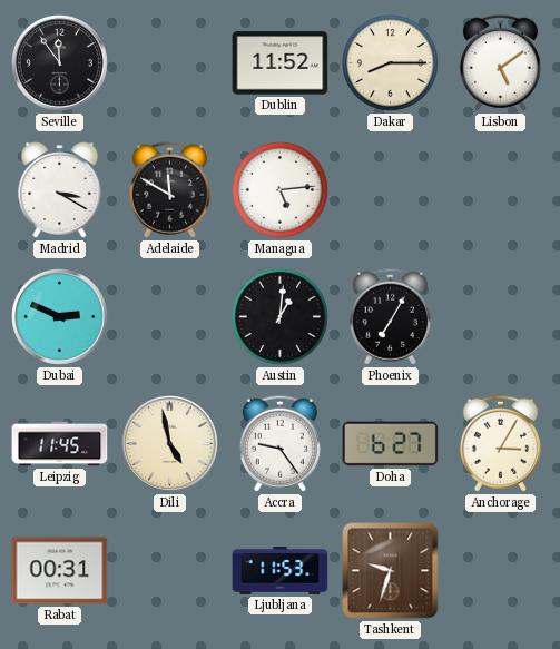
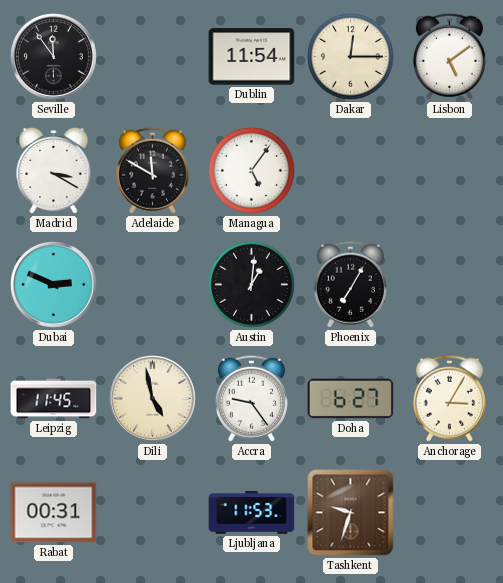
Dublin: 11:52 -> 11:54
Dakar: 8:15 -> 12:15
Managua: 5:14 -> 5:06
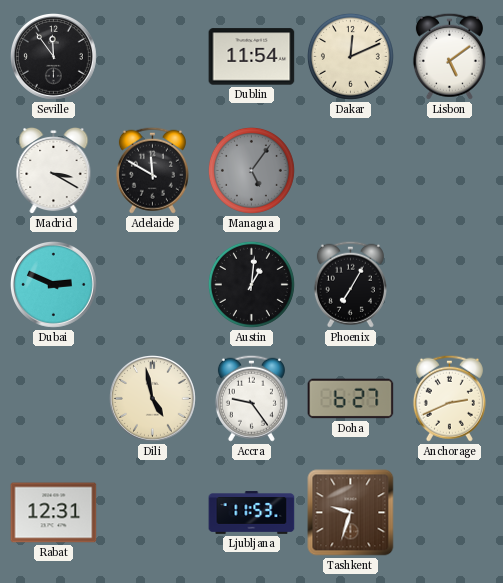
Dakar: 12:15 -> 12:11
Managua dial: white -> grey
Leipzig: 11:45 -> none
Anchorage: 3:05 -> 2:41
Rabat: 00:31 -> 12:31
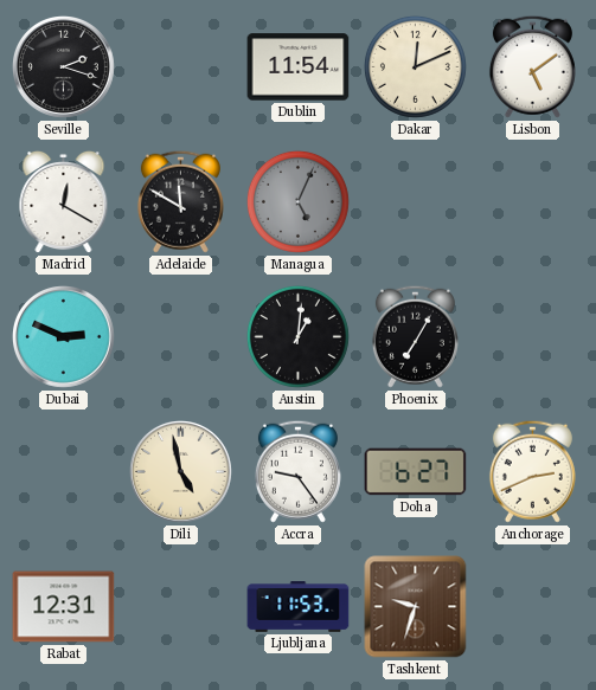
Seville: 11:54 -> 2:18
Madrid: 3:20 -> 12:20
Managua: 5:06 -> 5:04
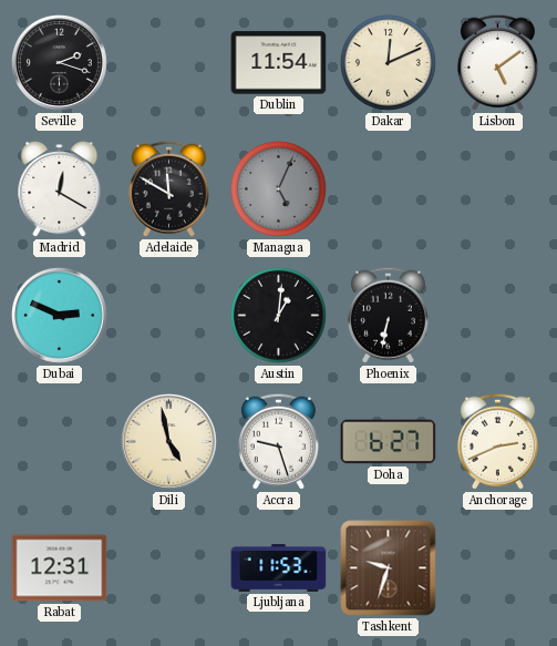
Phoenix: 7:05 -> 6:32
Accra: 9:24 -> 9:27
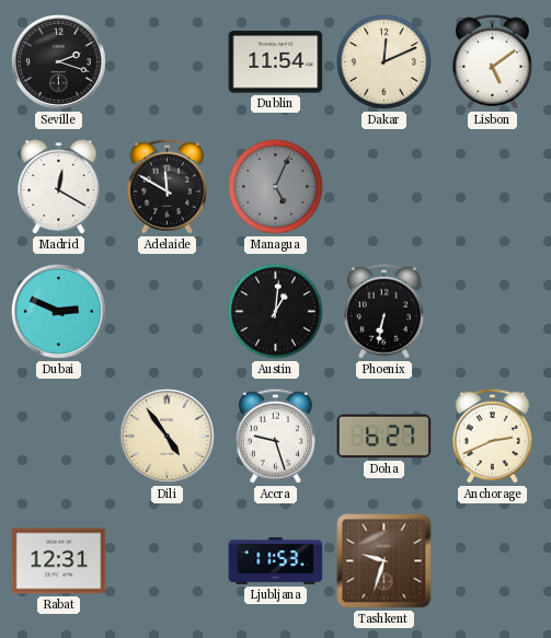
Dili: 4:58 -> 4:54
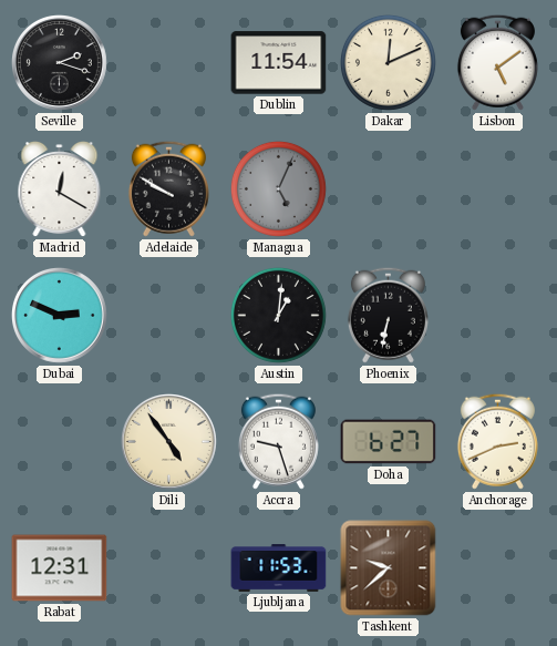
Adelaide: 11:50 -> 9:50
Tashkent: 9:33 -> 9:38
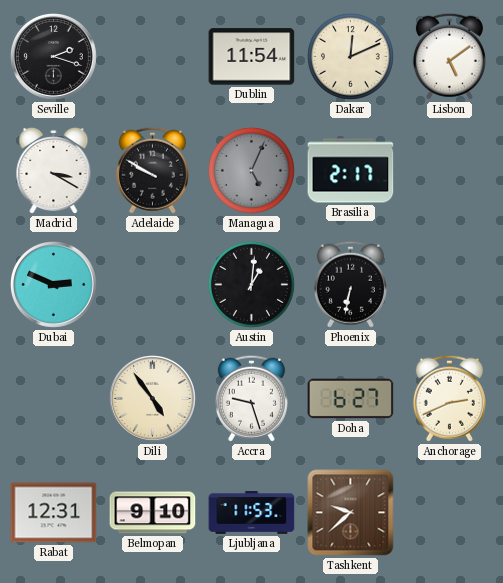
Madrid: 12:20 -> 3:20
Brasilia: none -> 2:17
Belmopan: none -> 9:10
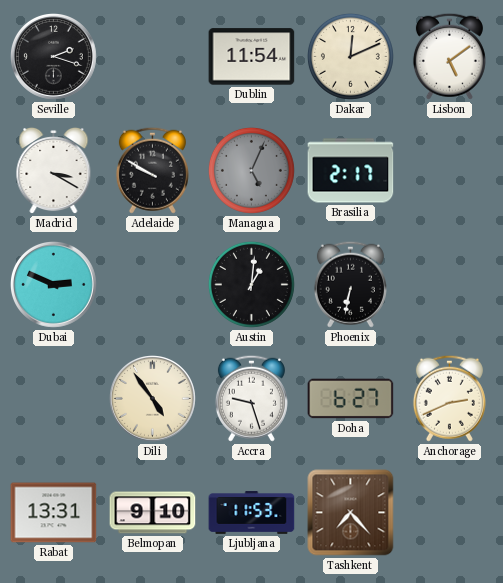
Rabat: 12:31 -> 13:31
Tashkent: 9:38 -> 7:23
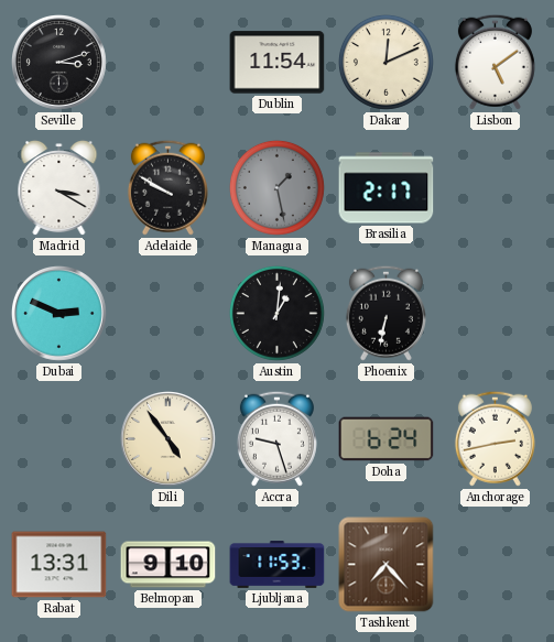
Seville: 2:18 -> 3:12
Managua: 5:04 -> 1:28
Doha: 6:27 -> 6:24
Anchorage: 2:41 -> 2:43
